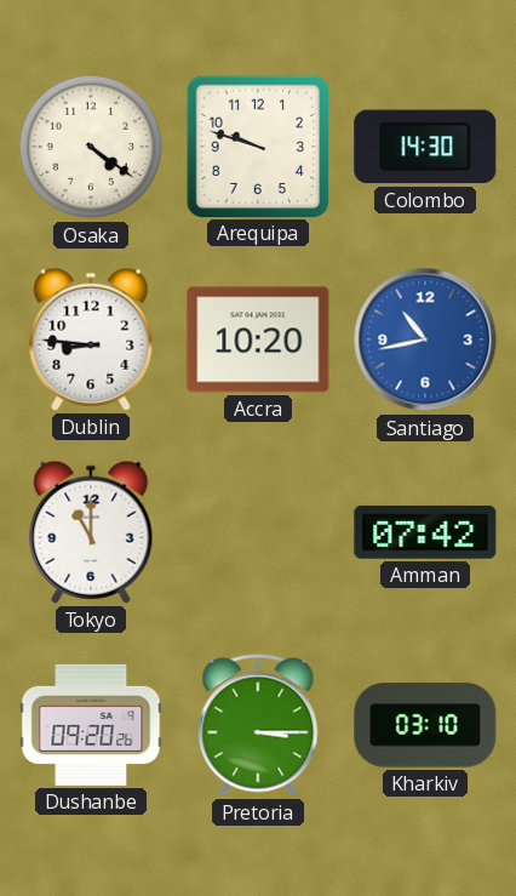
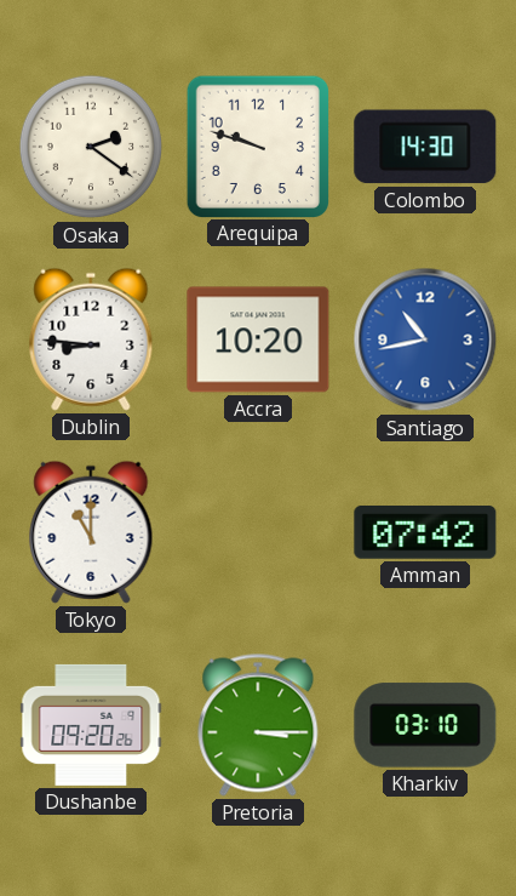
Osaka: 4:21 -> 2:21
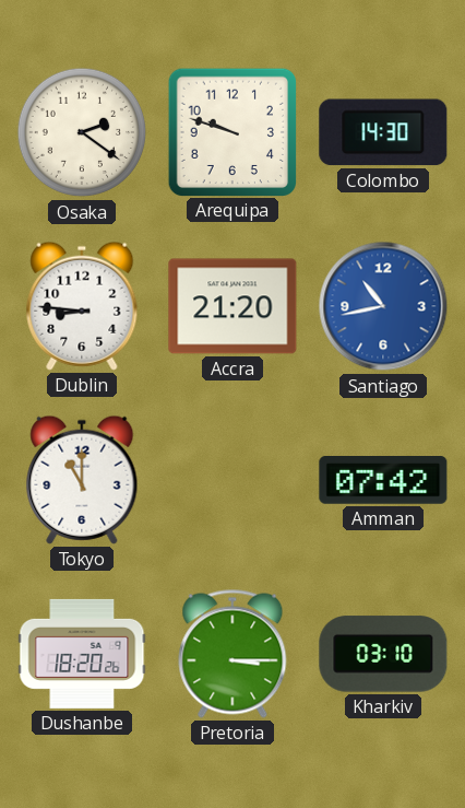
Accra: 10:20 -> 21:20
Dushanbe: 09:20 -> 18:20
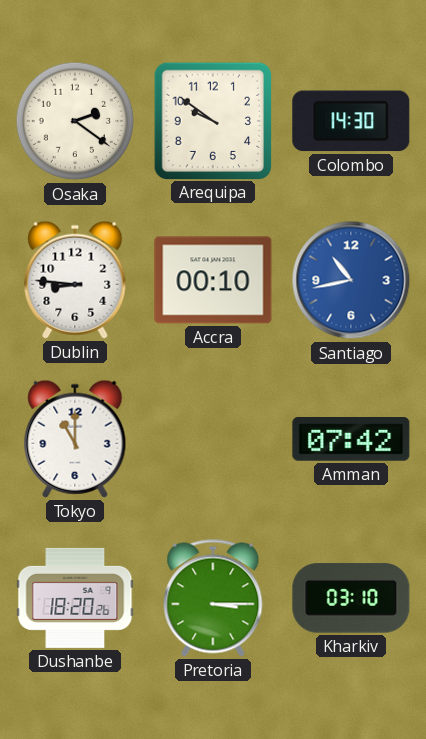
Arequipa: 9:48 -> 9:51
Accra: 21:20 -> 00:10
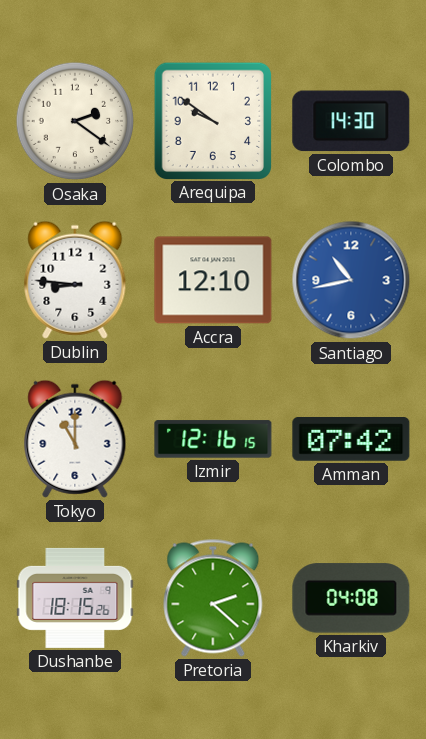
Accra: 00:10 -> 12:10
Izmir: none -> 12:16
Dushanbe: 18:20 -> 18:15
Pretoria: 3:15 -> 2:22
Kharkiv: 03:10 -> 04:08
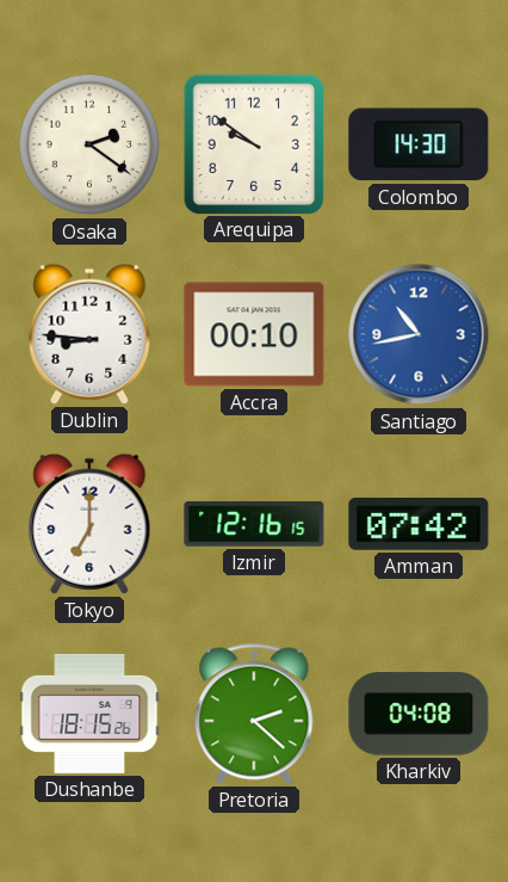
Accra: 12:10 -> 00:10
Tokyo: 11:00 -> 7:00
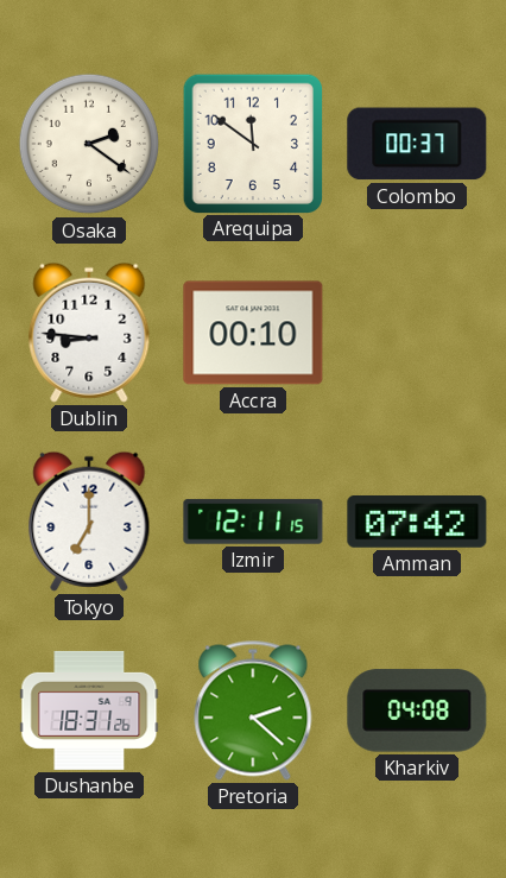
Arequipa: 9:51 -> 11:51
Colombo: 14:30 -> 00:37
Santiago: 10:43 -> none
Izmir: 12:16 -> 12:11
Dushanbe: 18:15 -> 18:31
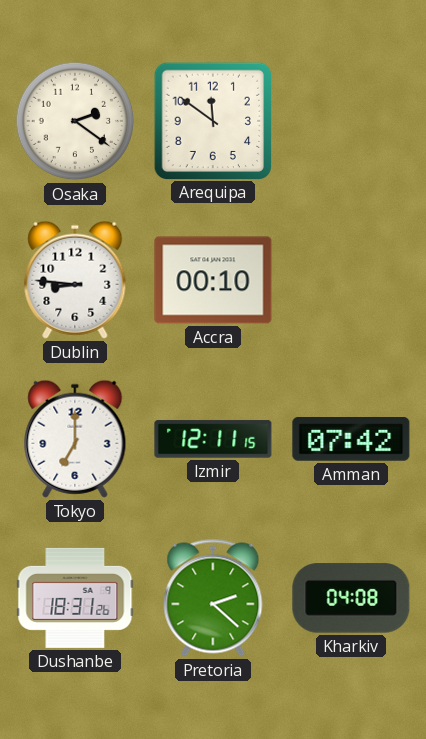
Colombo: 00:37 -> none
